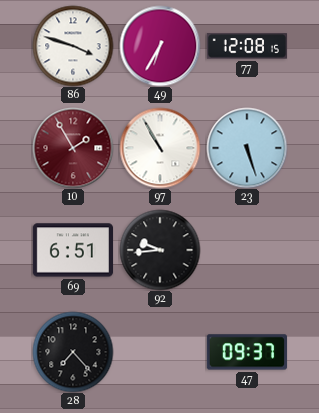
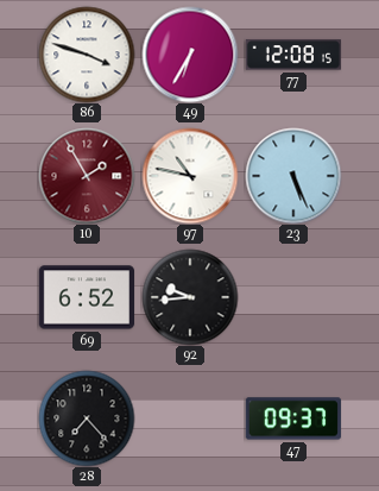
97: 10:55 -> 10:47
23: 5:27 -> 5:26
69: 6:51 -> 6:52
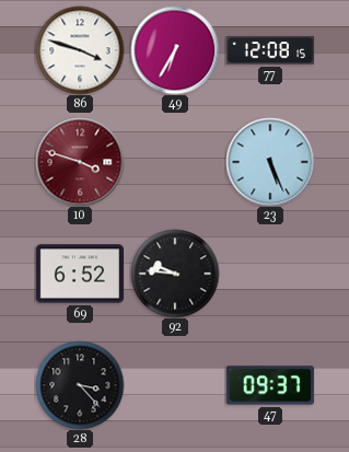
10: 1:55 -> 3:48
97: 10:47 -> none
92: 9:44 -> 9:46
28: 7:23 -> 3:23
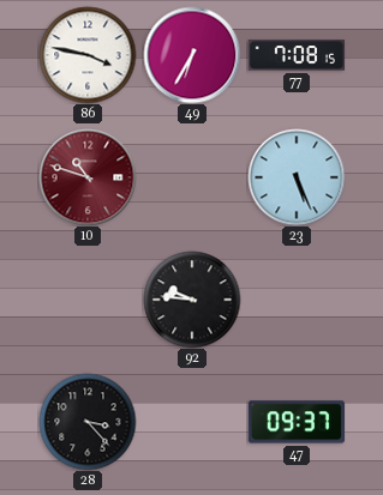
86: 3:48 -> 3:47
77: 12:08 -> 7:08
10: 3:48 -> 10:48
69: 6:52 -> none
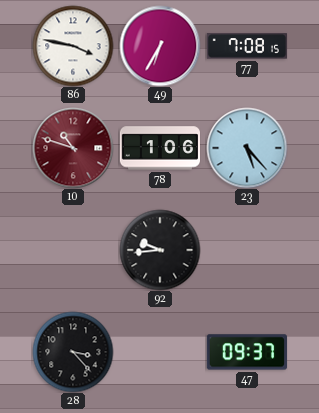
78: none -> 1:06
23: 5:26 -> 5:23
92: 9:46 -> 9:44
